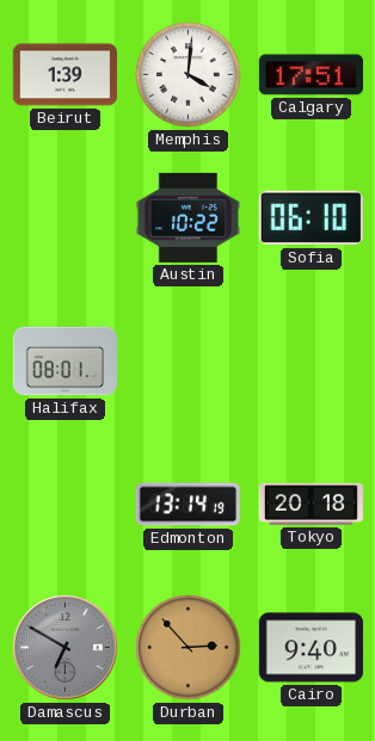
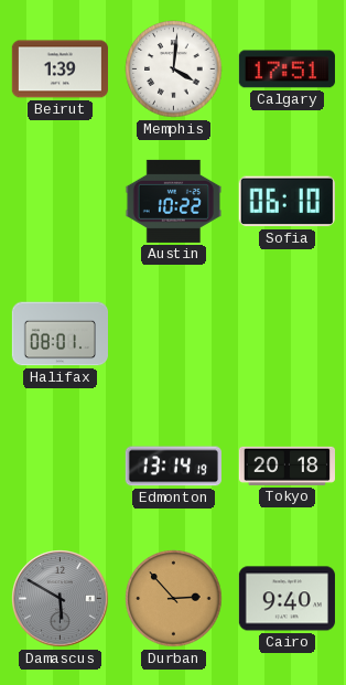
Damascus: 6:50 -> 5:50
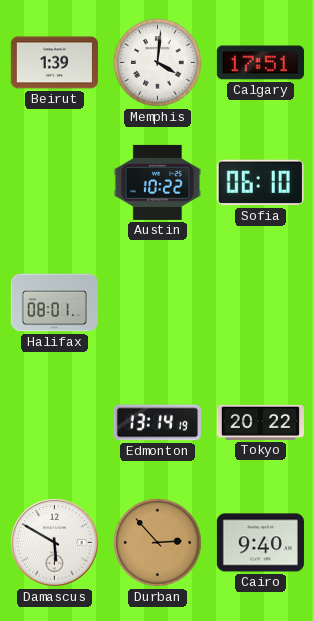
Tokyo: 20:18 -> 20:22
Damascus dial: grey -> white
